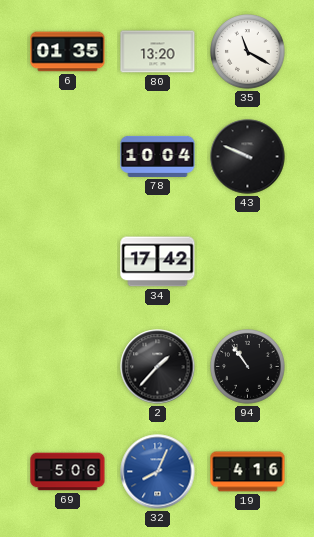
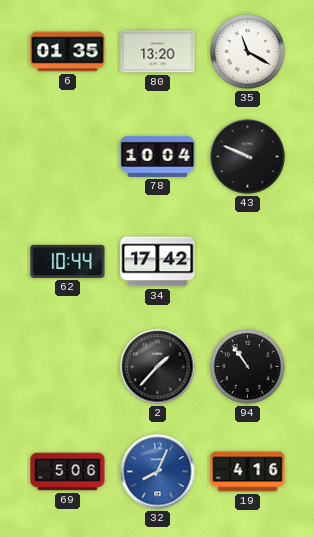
62: none -> 10:44
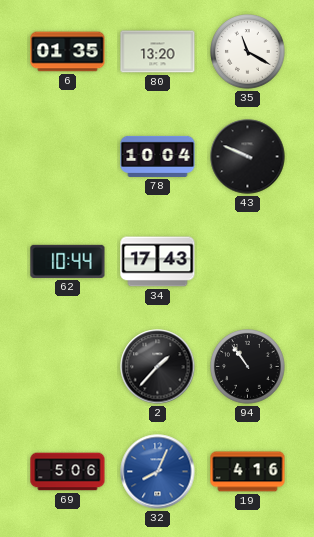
34: 17:42 -> 17:43
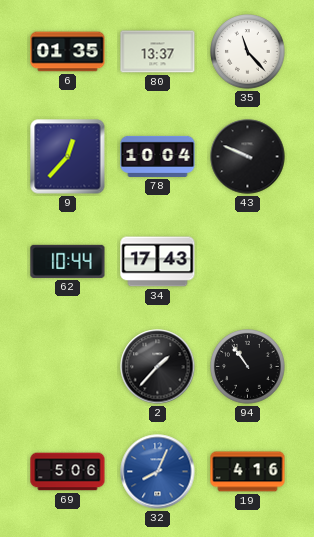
80: 13:20 -> 13:37
35: 11:20 -> 11:23
9: none -> 12:37
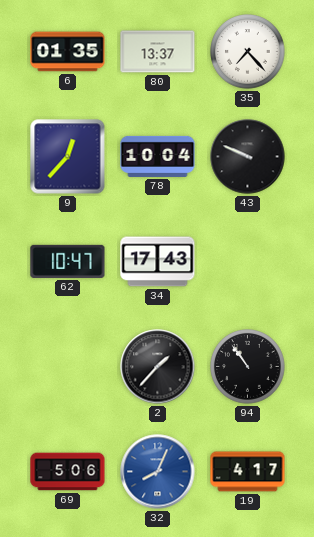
35: 11:23 -> 7:23
62: 10:44 -> 10:47
19: 4:16 -> 4:17
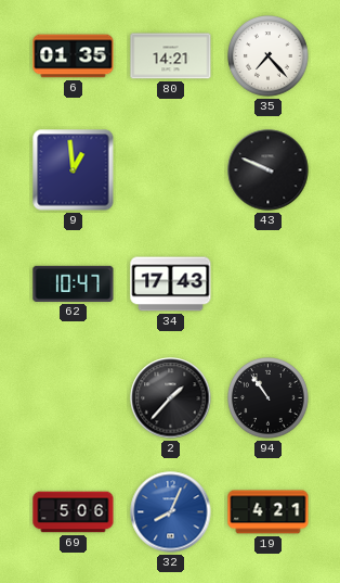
80: 13:37 -> 14:21
9: 12:37 -> 12:59
78: 10:04 -> none
19: 4:17 -> 4:21
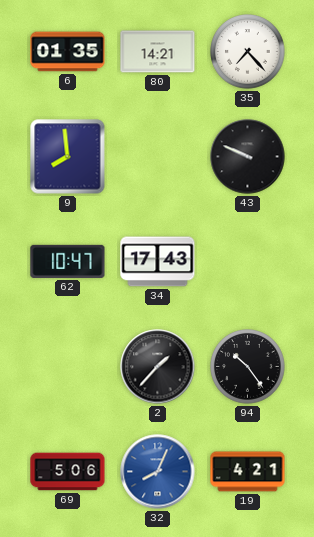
9: 12:59 -> 7:59
94: 10:54 -> 10:24
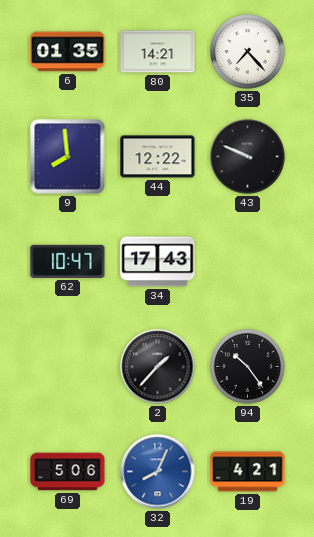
44: none -> 12:22
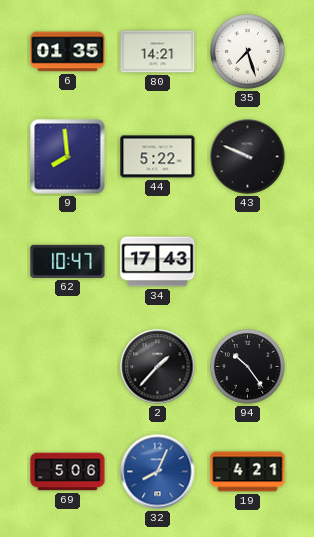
35: 7:23 -> 7:27
44: 12:22 -> 5:22
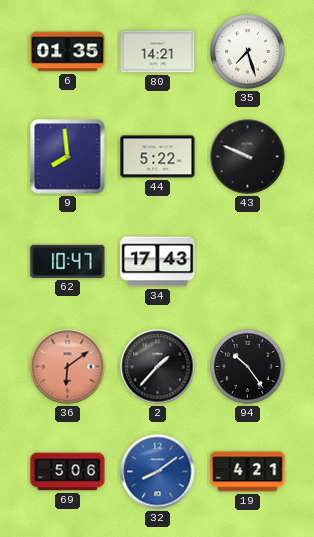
36: none -> 6:09
32: 8:04 -> 8:09
